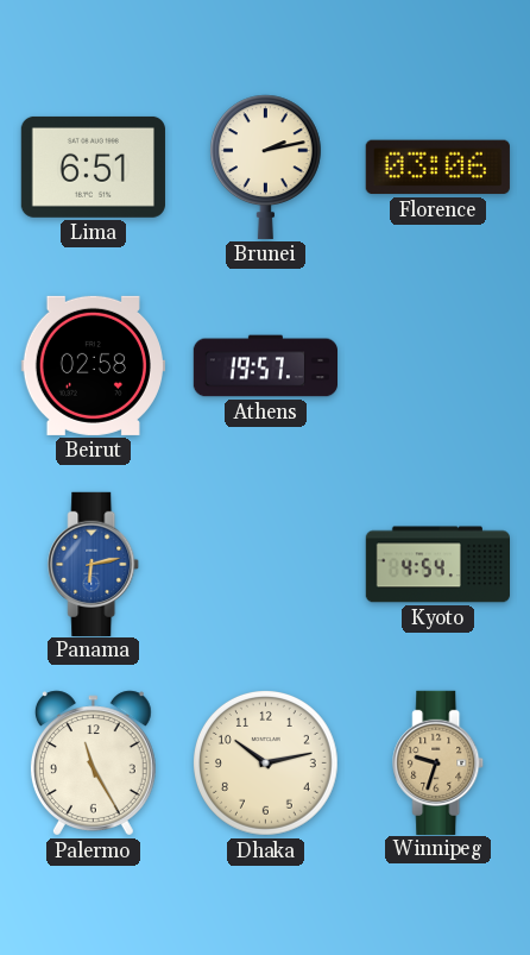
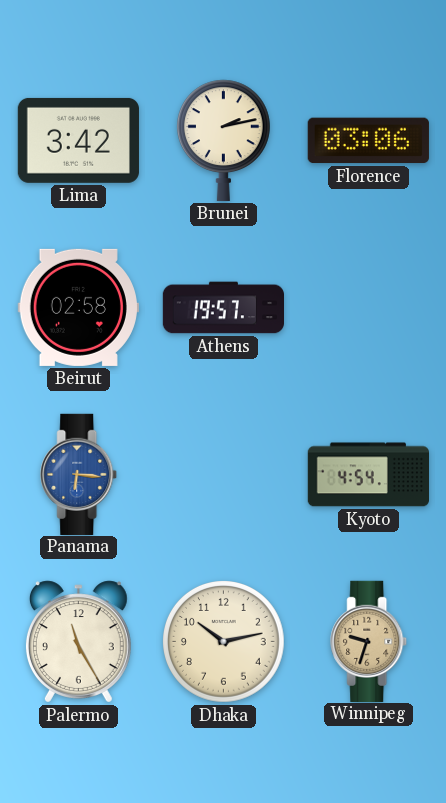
Lima: 6:51 -> 3:42
Panama: 6:13 -> 6:16
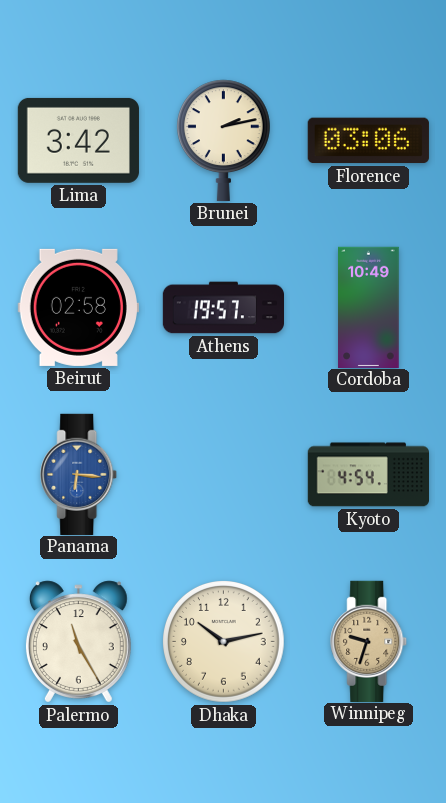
Cordoba: none -> 10:49
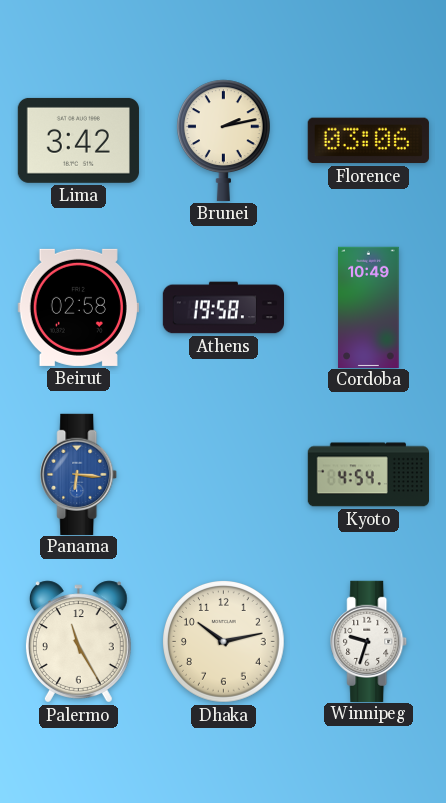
Athens: 19:57 -> 19:58
Winnipeg dial: champagne -> white
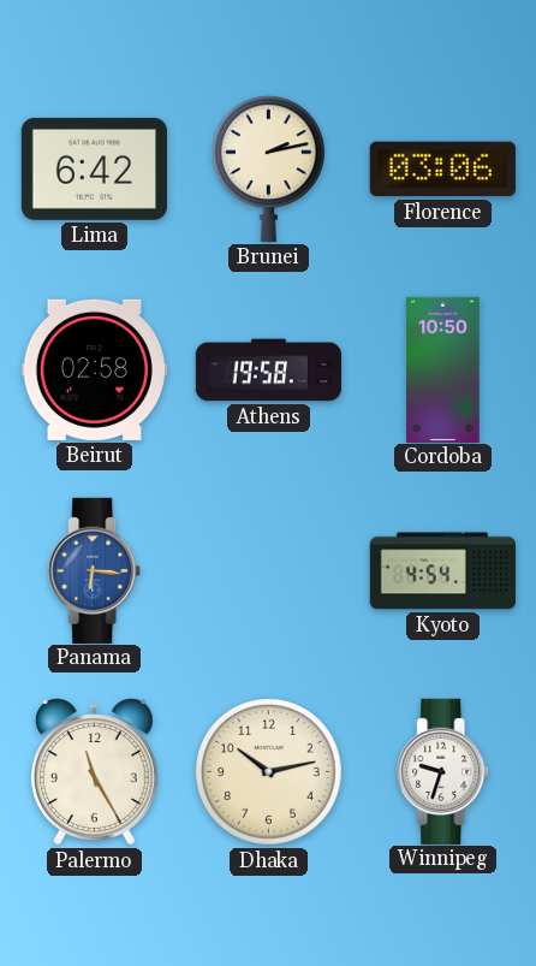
Lima: 3:42 -> 6:42
Cordoba: 10:49 -> 10:50
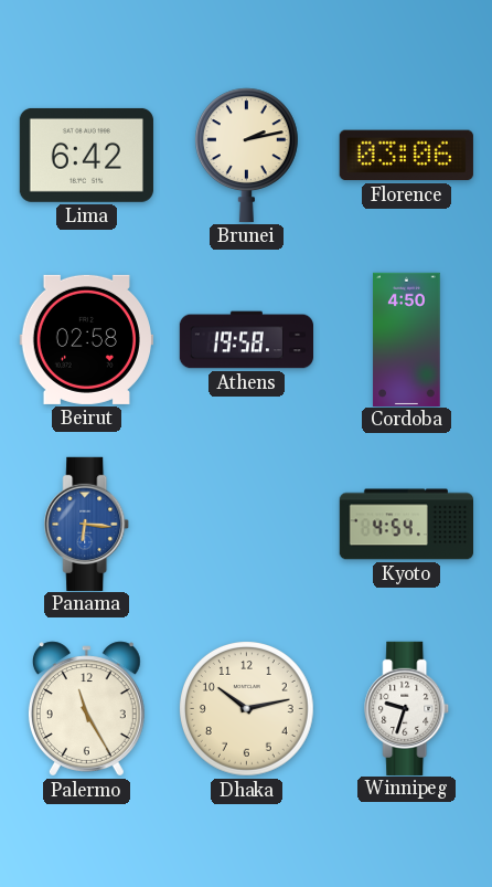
Cordoba: 10:50 -> 4:50
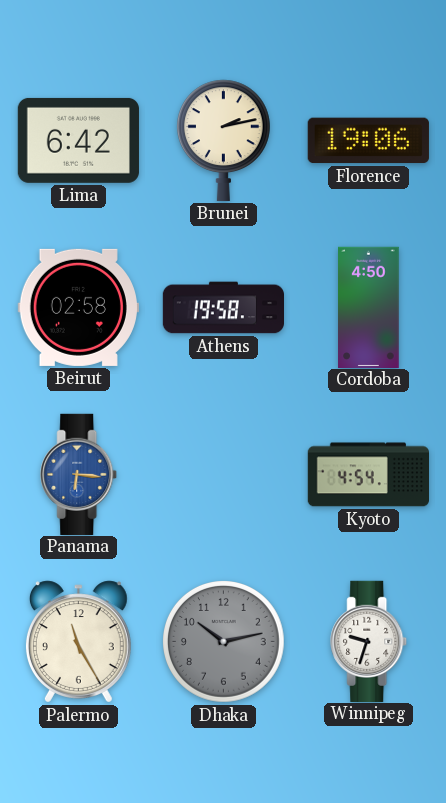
Florence: 03:06 -> 19:06
Dhaka dial: cream -> grey
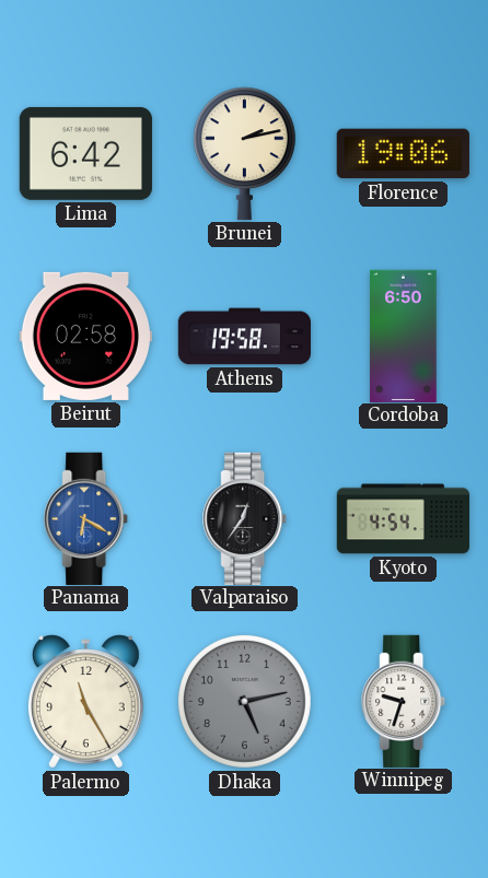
Cordoba: 4:50 -> 6:50
Panama: 6:16 -> 6:20
Valparaiso: none -> 12:36
Dhaka: 10:13 -> 5:13
